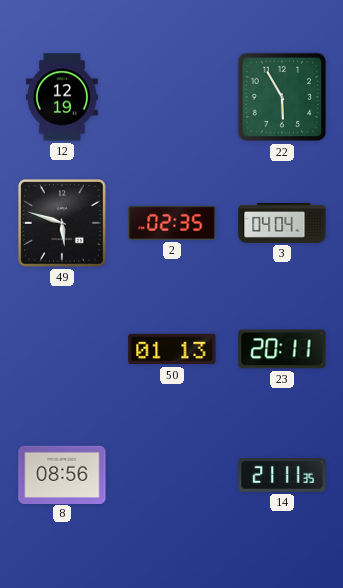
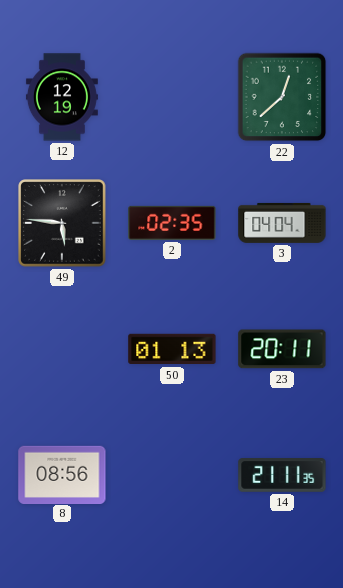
22: 5:55 -> 12:38
49: 5:48 -> 5:46
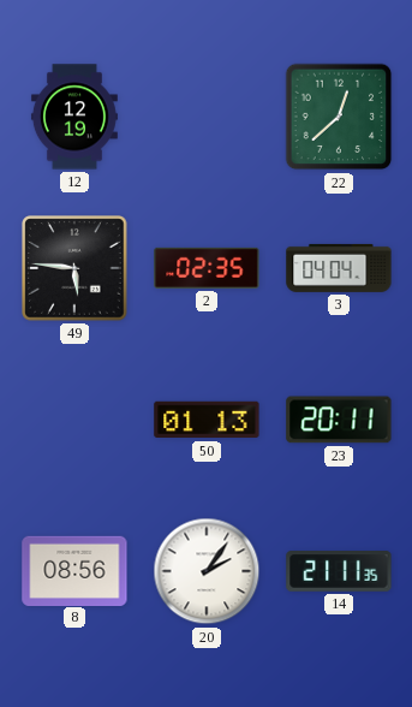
20: none -> 2:06
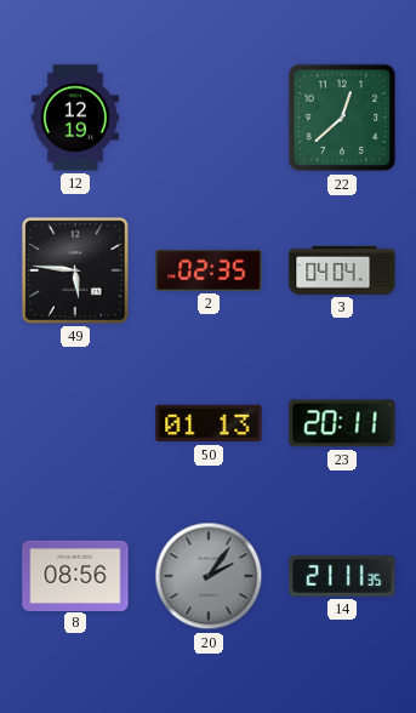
20 dial: white -> grey
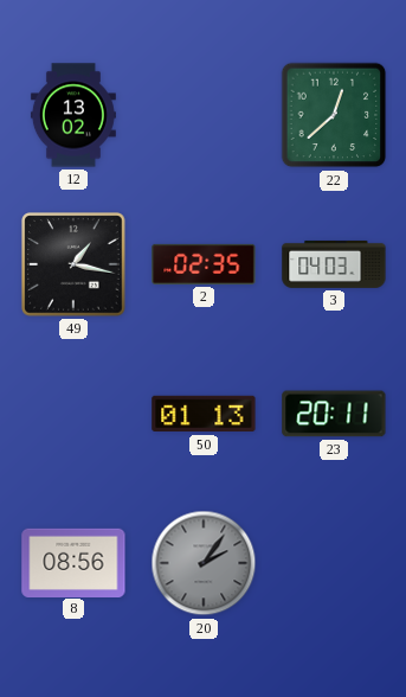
12: 12:19 -> 13:02
49: 5:46 -> 1:17
3: 04:04 -> 04:03
14: 21:11 -> none
